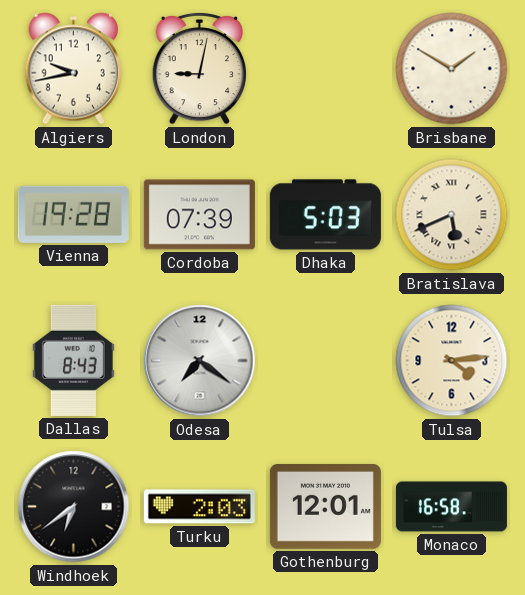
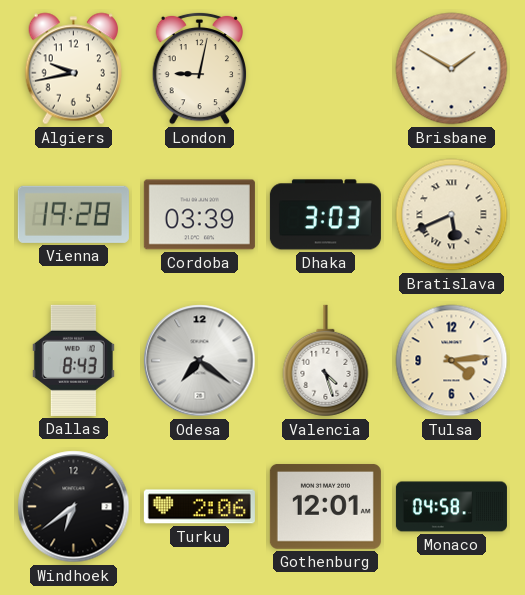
Cordoba: 07:39 -> 03:39
Dhaka: 5:03 -> 3:03
Valencia: none -> 4:27
Turku: 2:03 -> 2:06
Monaco: 16:58 -> 04:58
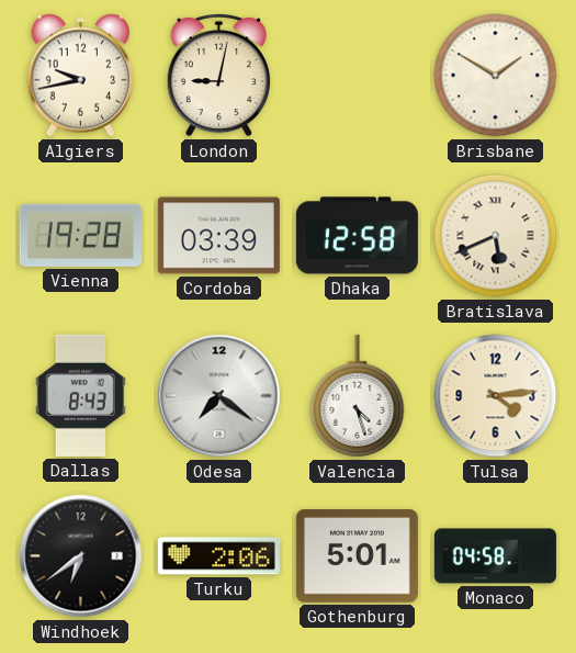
Dhaka: 3:03 -> 12:58
Gothenburg: 12:01 -> 5:01
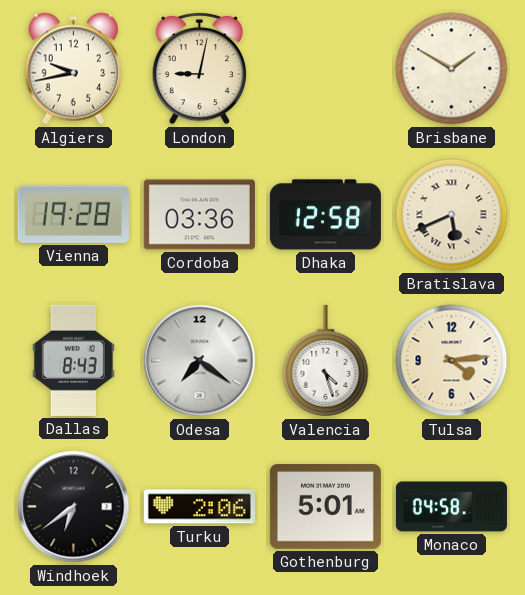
Cordoba: 03:39 -> 03:36
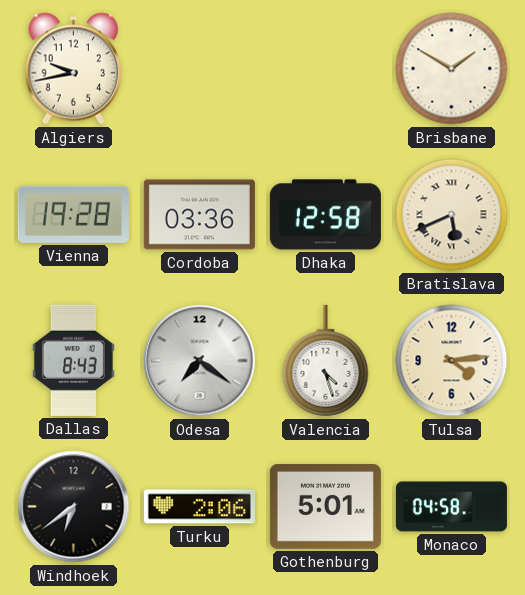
London: 9:02 -> none
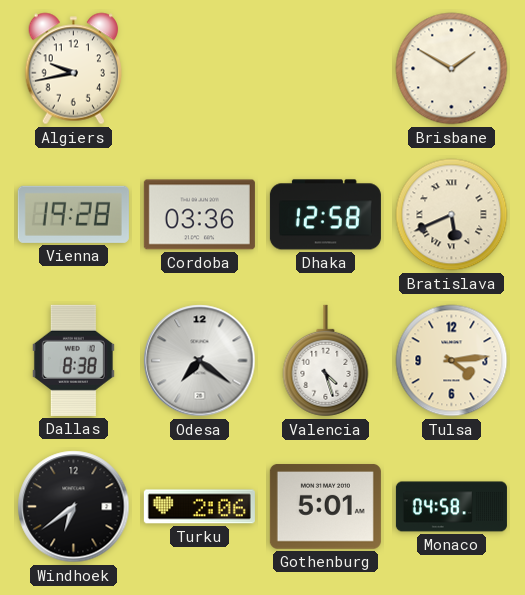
Dallas: 8:43 -> 8:38
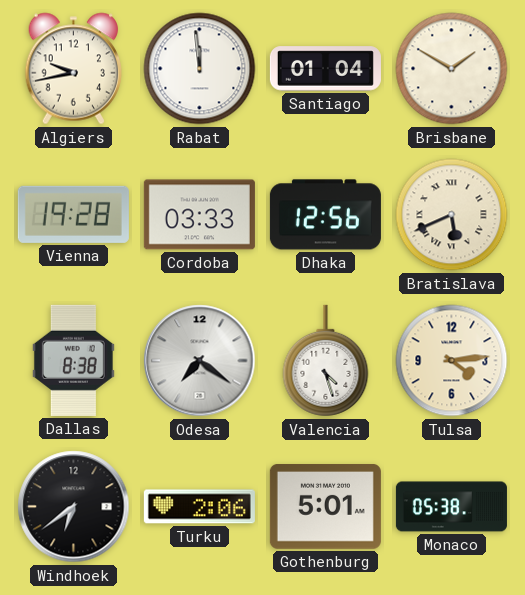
Rabat: none -> 11:59
Santiago: none -> 01:04
Cordoba: 03:36 -> 03:33
Dhaka: 12:58 -> 12:56
Monaco: 04:58 -> 05:38
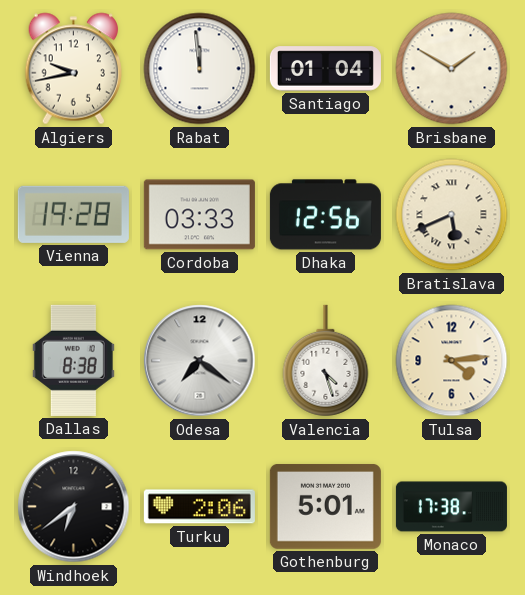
Monaco: 05:38 -> 17:38
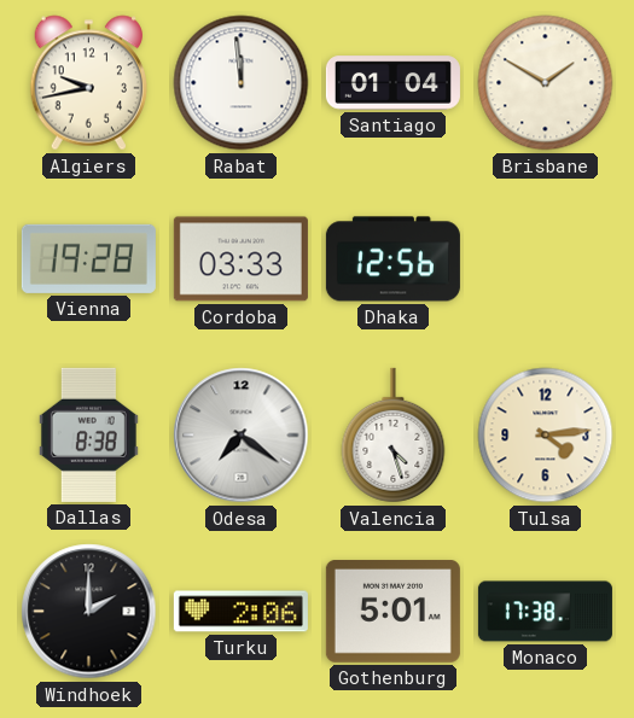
Bratislava: 5:41 -> none
Windhoek: 6:39 -> 2:00
